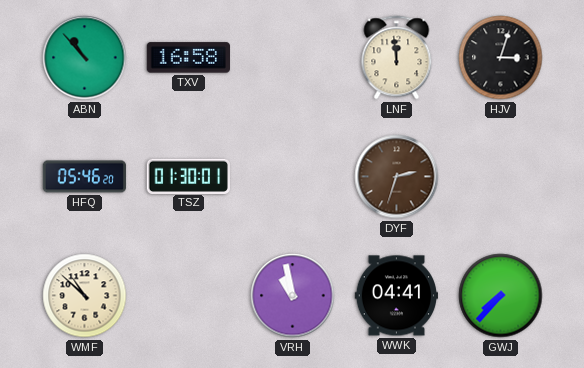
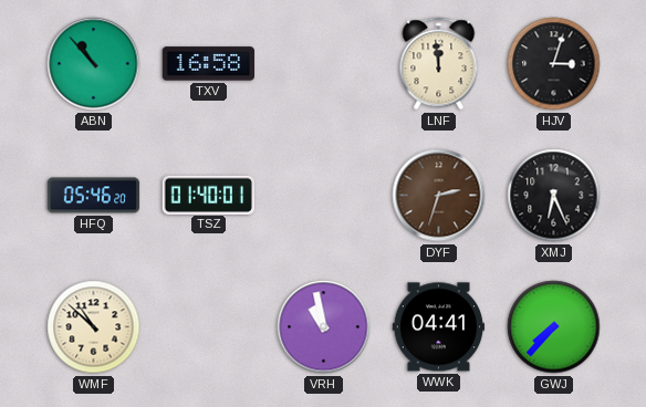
TSZ: 01:30 -> 01:40
XMJ: none -> 6:26
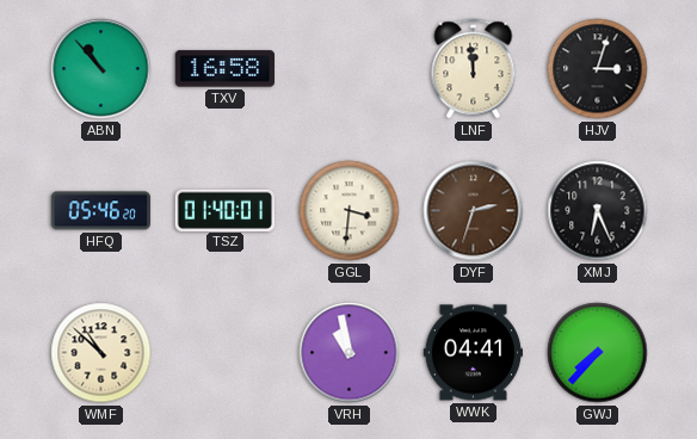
GGL: none -> 3:31
